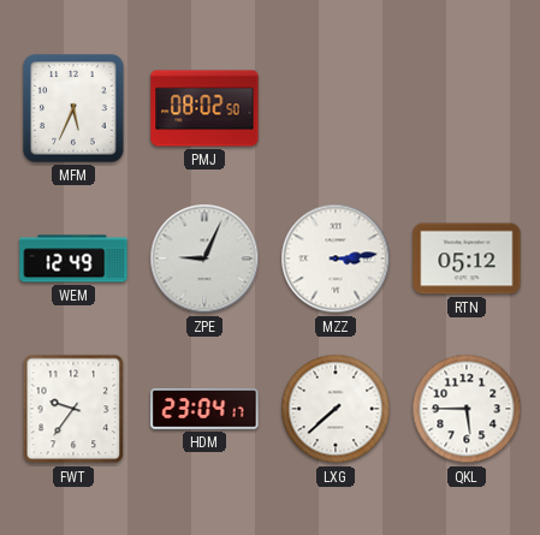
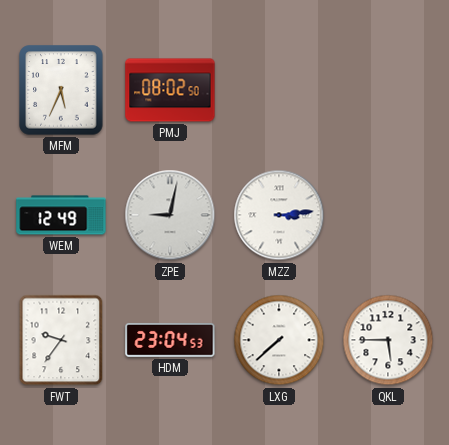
ZPE: 9:04 -> 9:02
RTN: 05:12 -> none
HDM: 23:04:17 -> 23:04:53
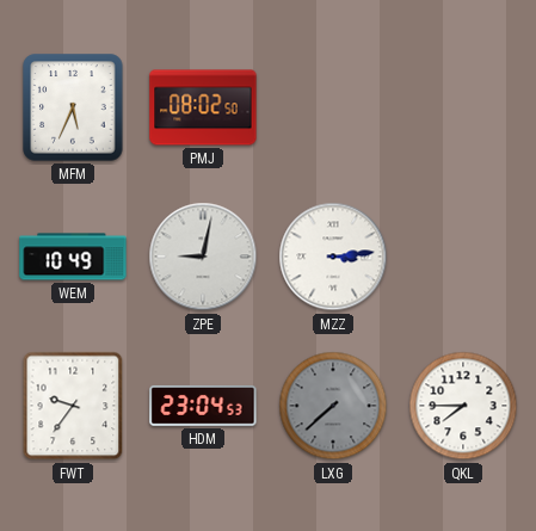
WEM: 12:49 -> 10:49
LXG dial: white -> grey
QKL: 5:45 -> 7:45
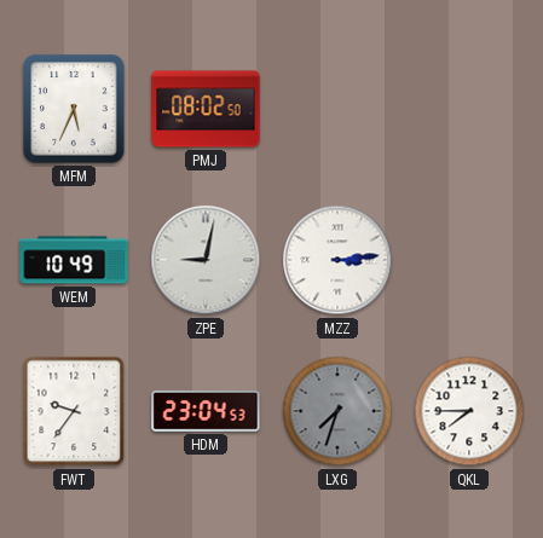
LXG: 7:38 -> 7:33
